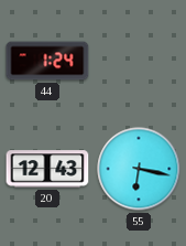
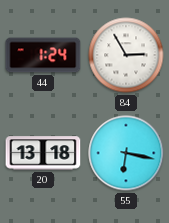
84: none -> 2:55
20: 12:43 -> 13:18
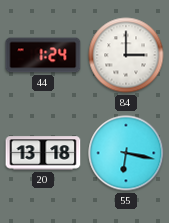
84: 2:55 -> 3:00
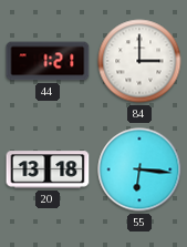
44: 1:24 -> 1:21
55: 6:17 -> 6:16
